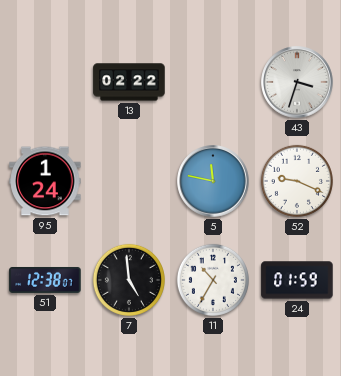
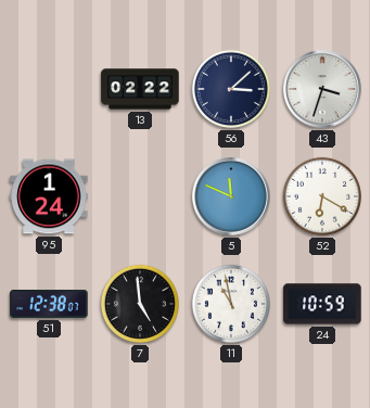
56: none -> 3:08
5: 11:47 -> 11:49
52: 9:19 -> 6:20
11: 10:35 -> 10:58
24: 01:59 -> 10:59
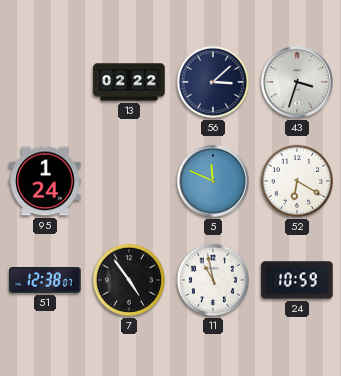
7: 4:59 -> 4:54
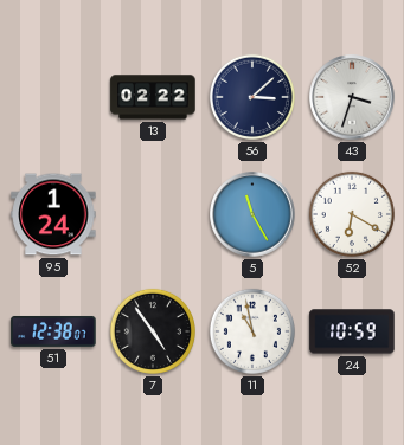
5: 11:49 -> 11:25
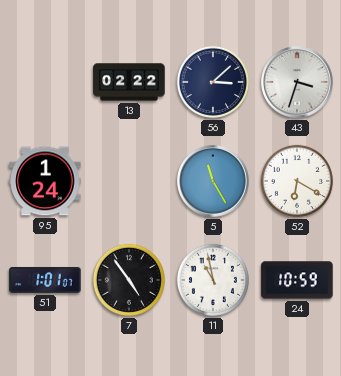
51: 12:38 -> 1:01
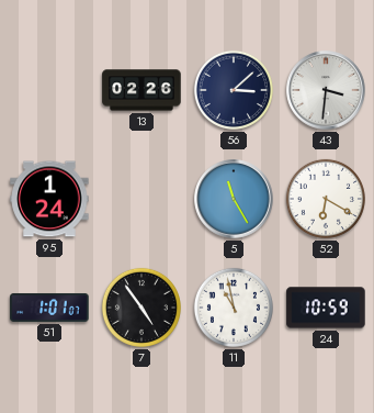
13: 02:22 -> 02:26
43: 3:33 -> 3:31
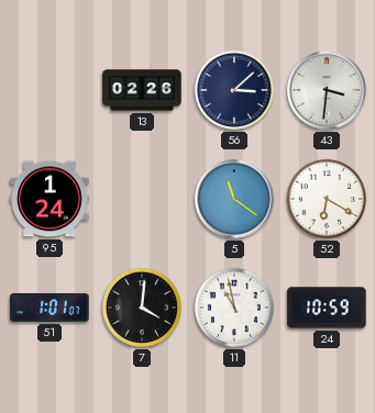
5: 11:25 -> 11:21
7: 4:54 -> 4:01
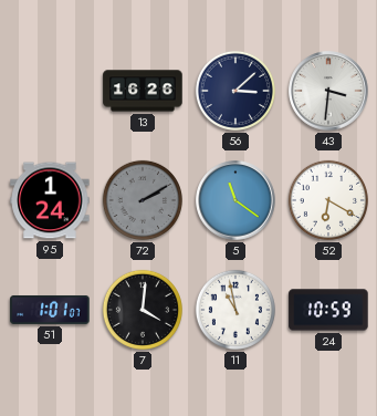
13: 02:26 -> 16:26
72: none -> 2:10
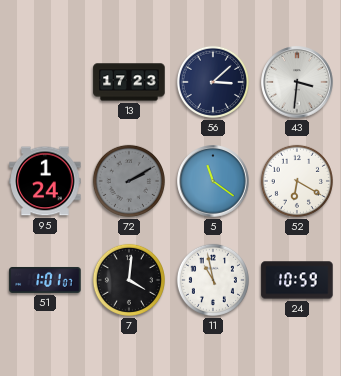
13: 16:26 -> 17:23
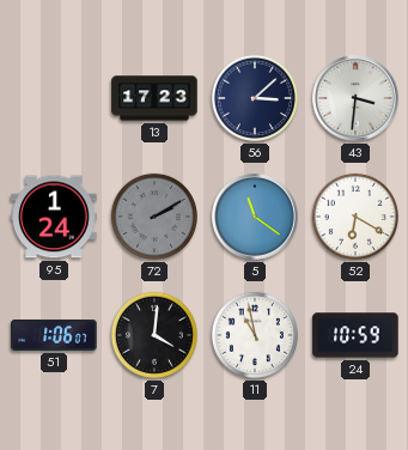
51: 1:01 -> 1:06
